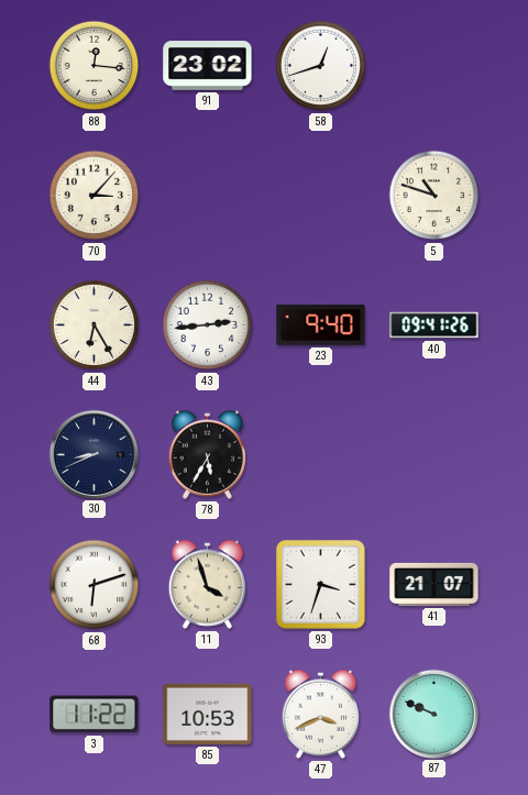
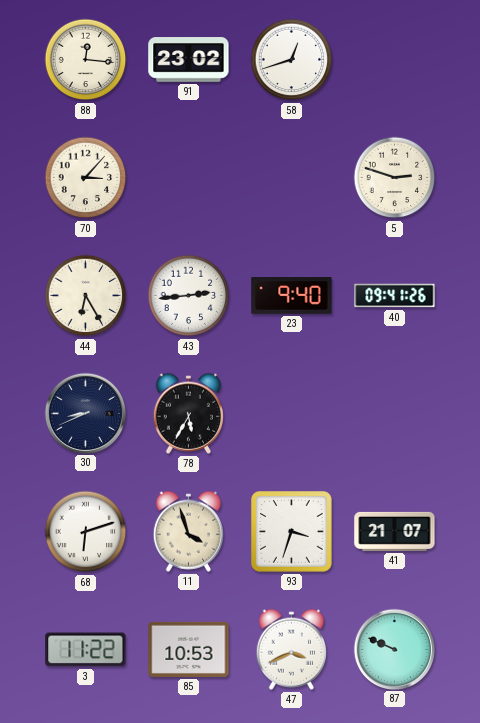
5: 10:48 -> 2:48
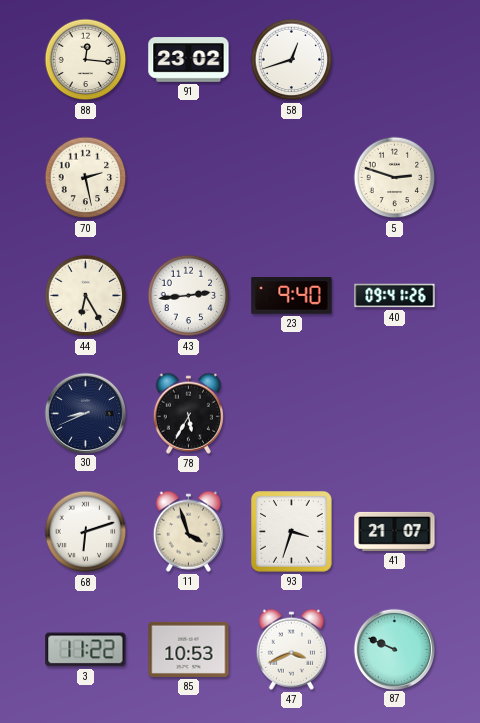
70: 3:07 -> 2:28
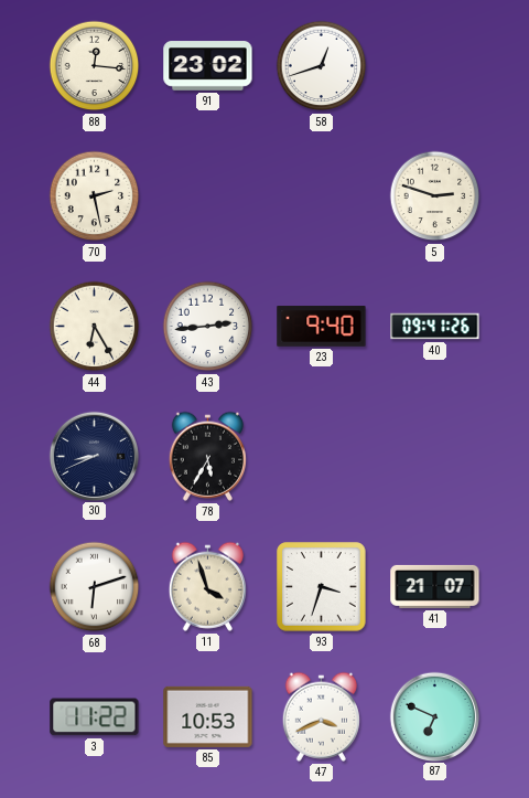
87: 9:49 -> 6:49
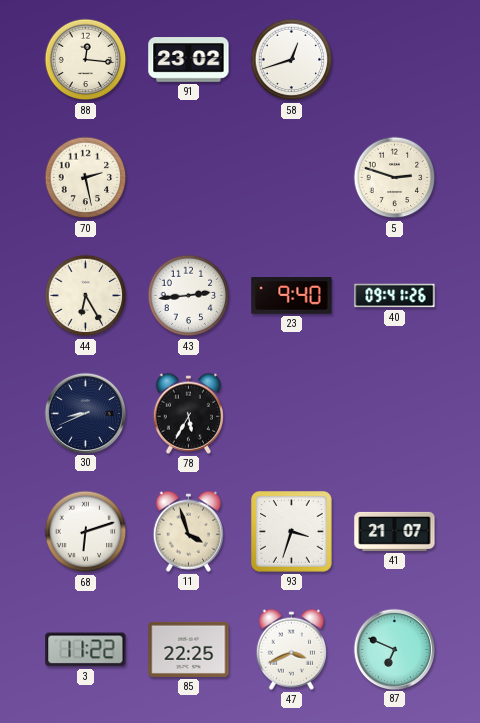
85: 10:53 -> 22:25
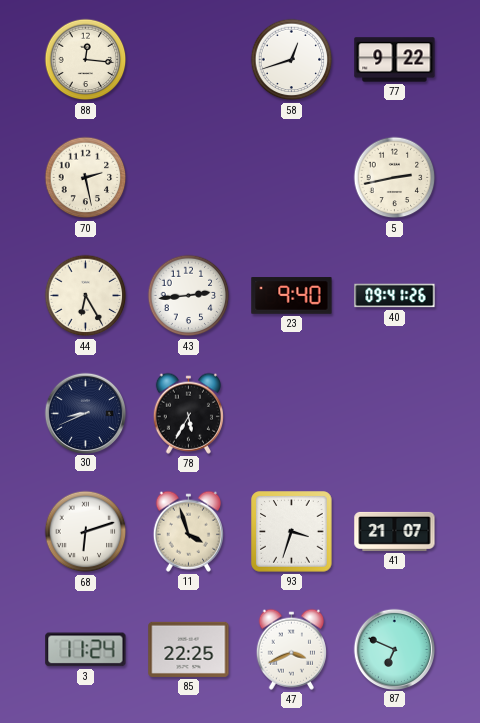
91: 23:02 -> none
77: none -> 9:22
5: 2:48 -> 2:43
3: 11:22 -> 11:24
